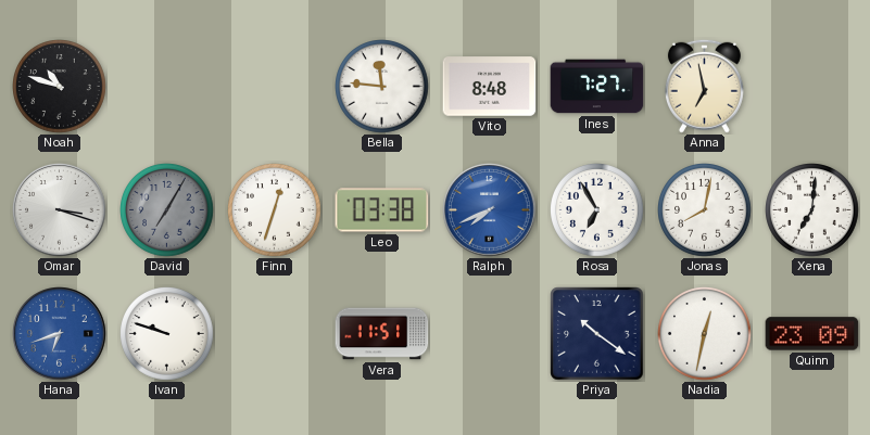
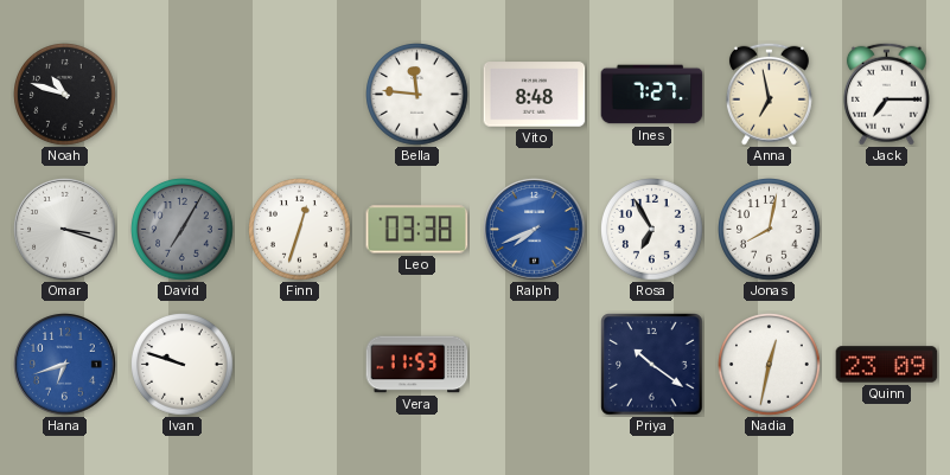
Jack: none -> 7:15
Xena: 7:01 -> none
Vera: 11:51 -> 11:53
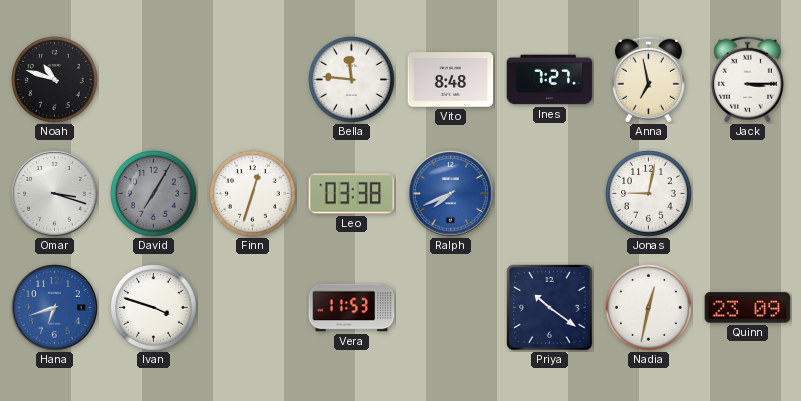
Jack: 7:15 -> 3:15
Rosa: 6:55 -> none
Jonas: 8:02 -> 9:02
Ivan: 9:48 -> 3:48
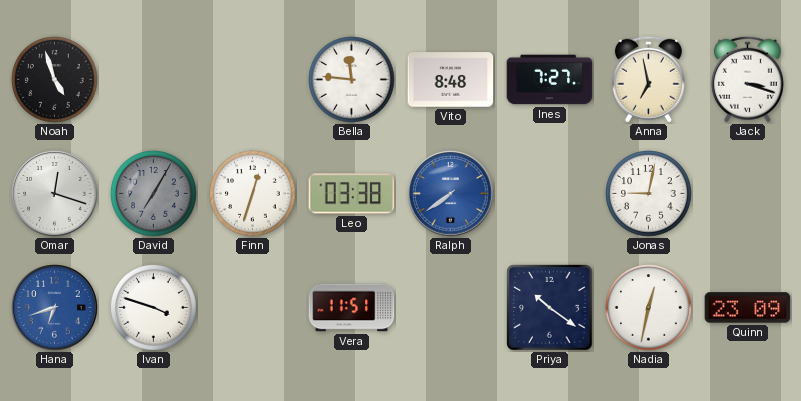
Noah: 10:48 -> 4:57
Jack: 3:15 -> 3:18
Omar: 3:18 -> 12:18
Ralph: 7:41 -> 7:39
Vera: 11:53 -> 11:51
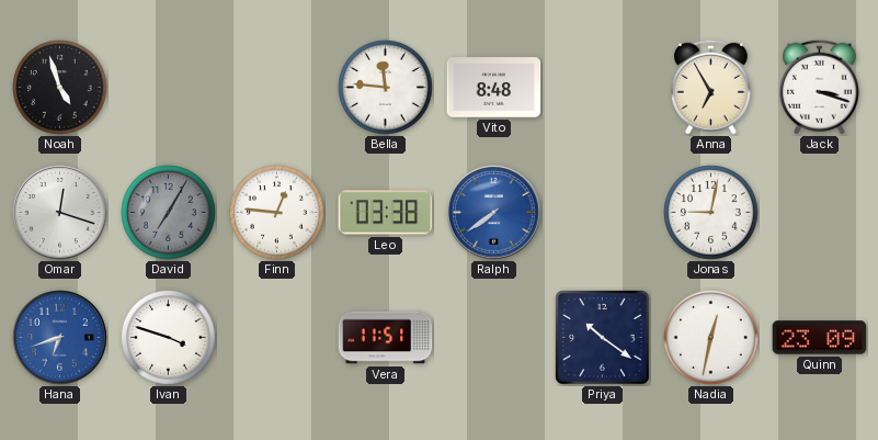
Ines: 7:27 -> none
Anna: 6:58 -> 6:55
Finn: 12:33 -> 12:46
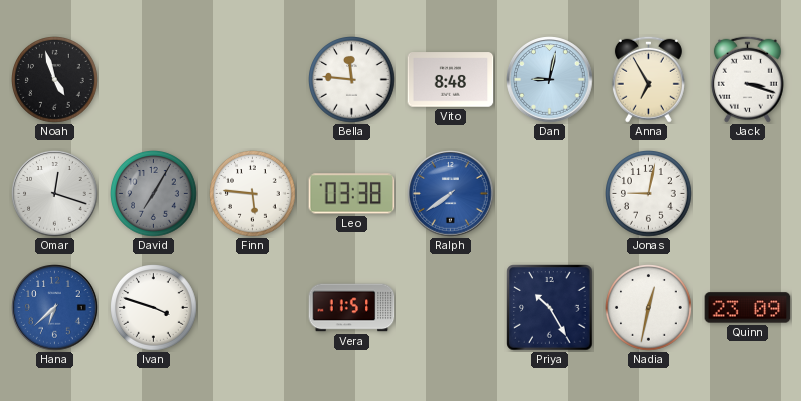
Dan: none -> 9:02
Finn: 12:46 -> 5:46
Hana: 6:42 -> 6:38
Priya: 10:21 -> 10:25
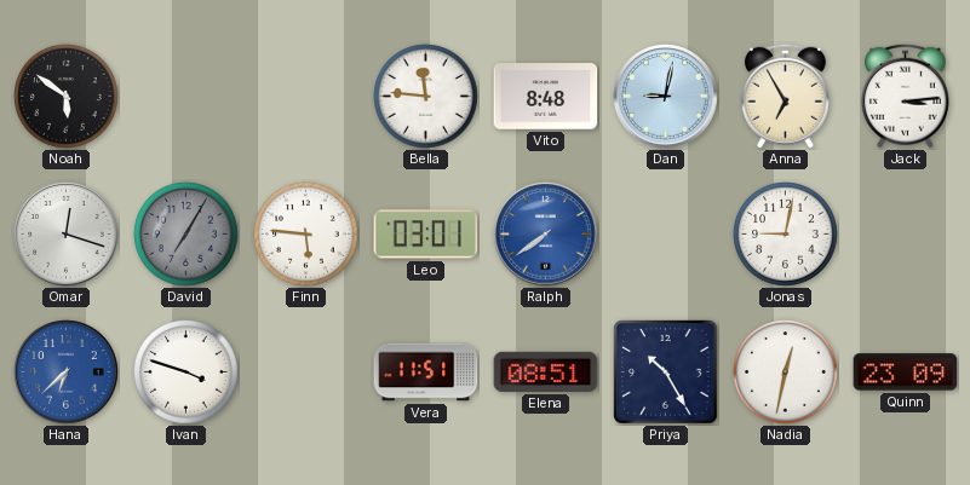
Noah: 4:57 -> 5:51
Jack: 3:18 -> 3:14
Leo: 03:38 -> 03:01
Elena: none -> 08:51
